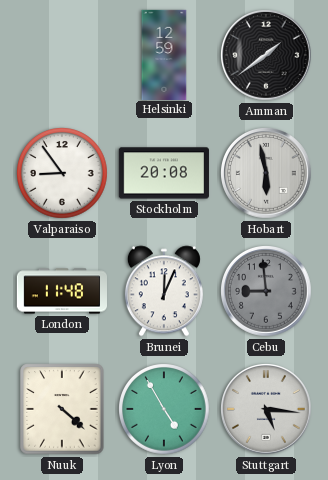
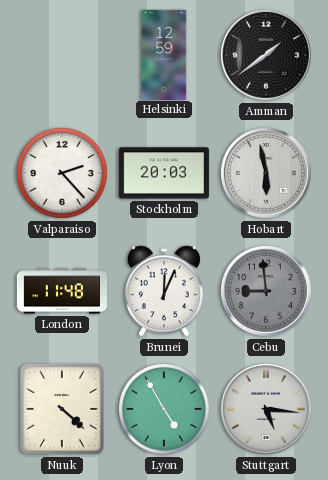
Valparaiso: 8:54 -> 2:23
Stockholm: 20:08 -> 20:03
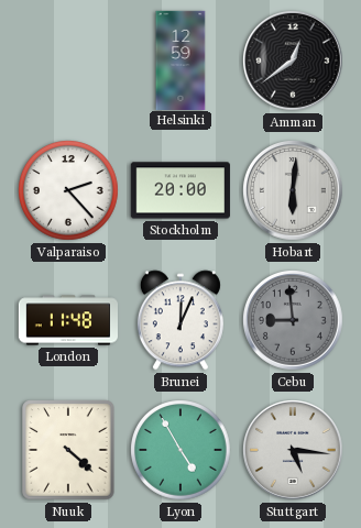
Amman: 1:39 -> 12:39
Stockholm: 20:03 -> 20:00
Hobart: 5:58 -> 6:01
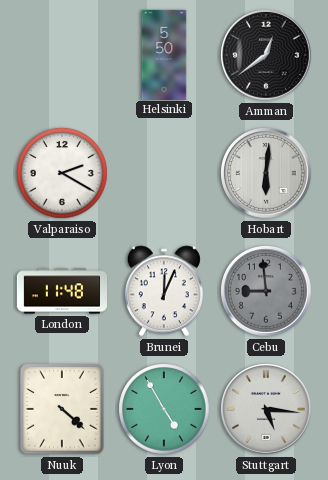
Helsinki: 12:59 -> 5:50
Valparaiso: 2:23 -> 2:20
Stockholm: 20:00 -> none
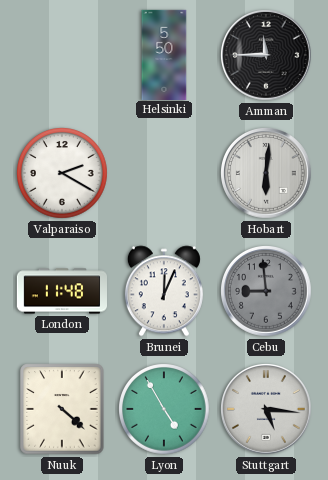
Amman: 12:39 -> 11:45
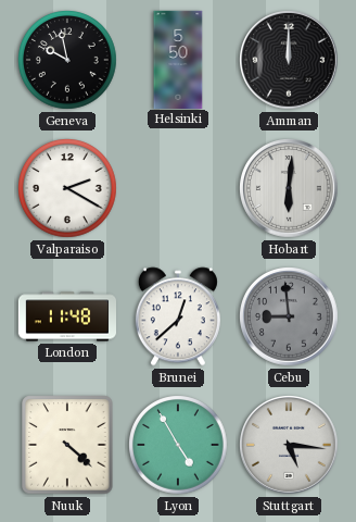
Geneva: none -> 9:58
Amman: 11:45 -> 12:00
Brunei: 12:04 -> 12:38
